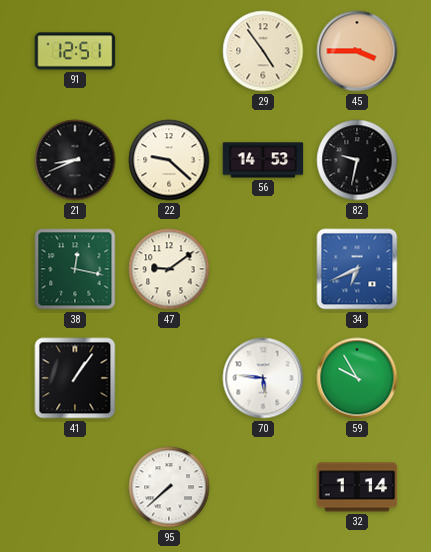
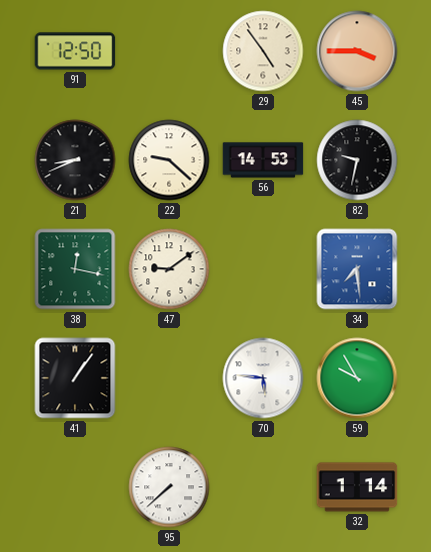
91: 12:51 -> 12:50
34: 6:41 -> 7:29
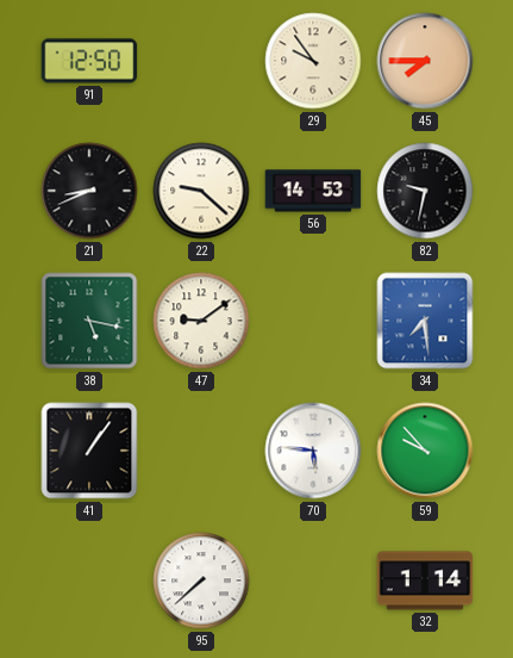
29: 4:54 -> 9:54
45: 3:45 -> 7:45
38: 12:17 -> 5:17
59: 9:55 -> 9:53
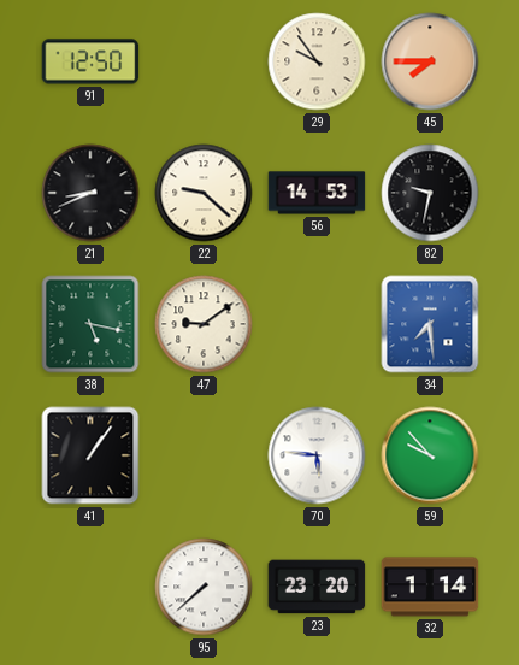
23: none -> 23:20
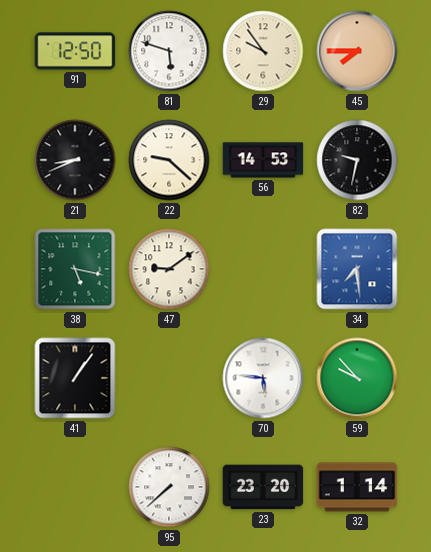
81: none -> 5:48
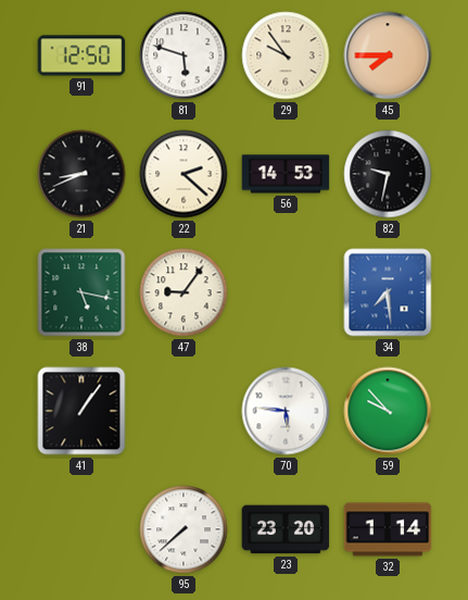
22: 9:22 -> 2:22
47: 9:09 -> 9:06
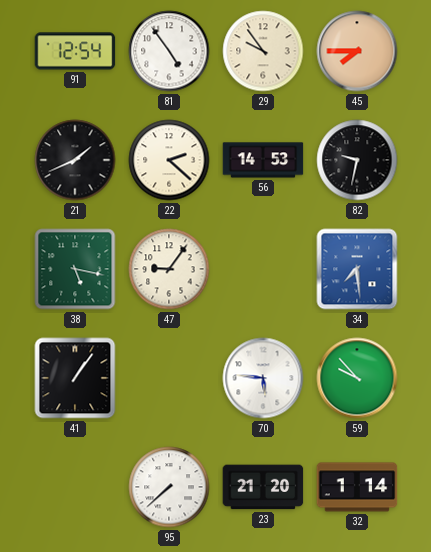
91: 12:50 -> 12:54
81: 5:48 -> 4:54
21: 8:41 -> 1:41
23: 23:20 -> 21:20
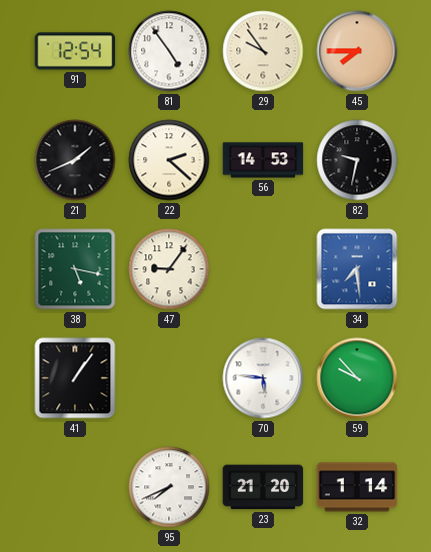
95: 7:38 -> 7:41
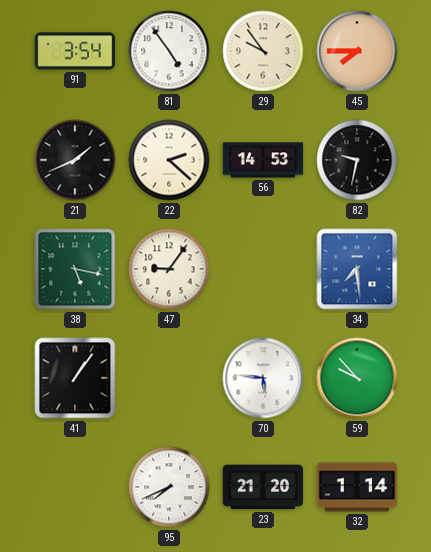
91: 12:54 -> 3:54
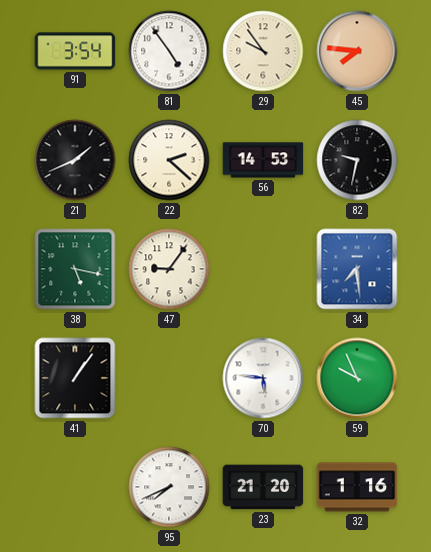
45: 7:45 -> 7:46
59: 9:53 -> 9:56
32: 1:14 -> 1:16
